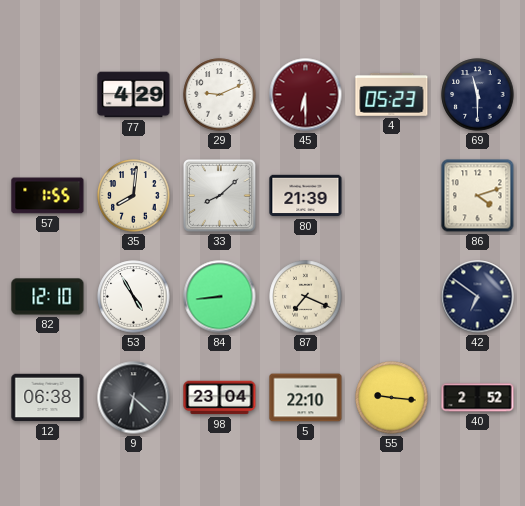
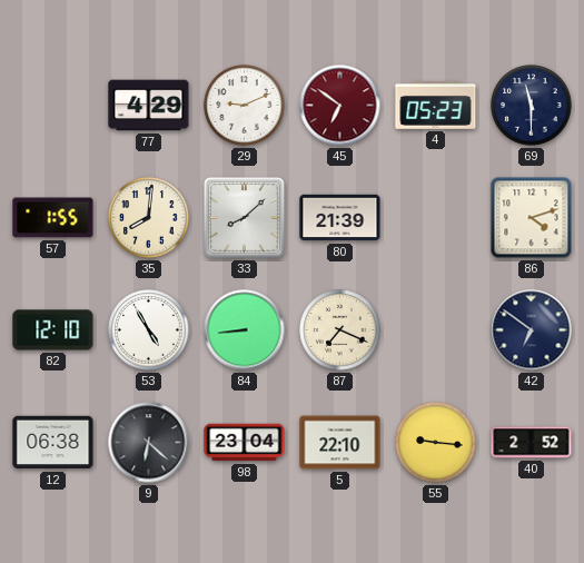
45: 6:30 -> 6:51
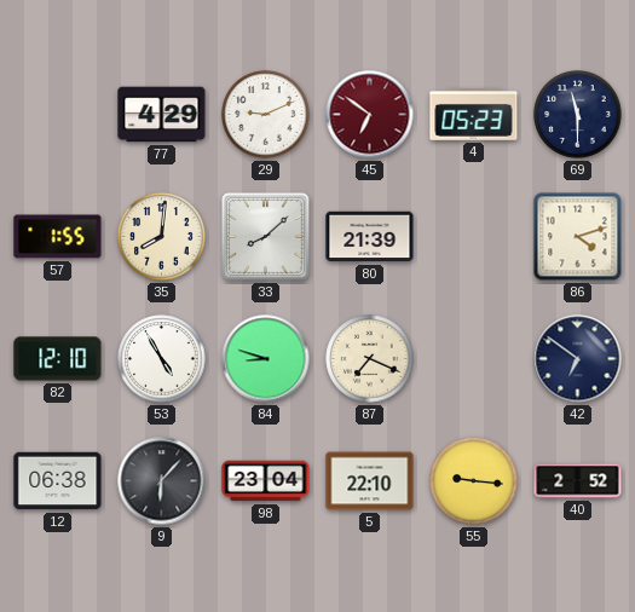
84: 8:44 -> 8:48
9: 6:22 -> 6:07
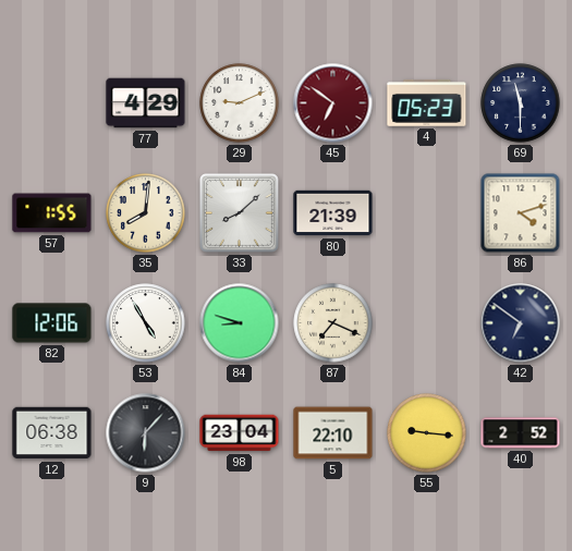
82: 12:10 -> 12:06
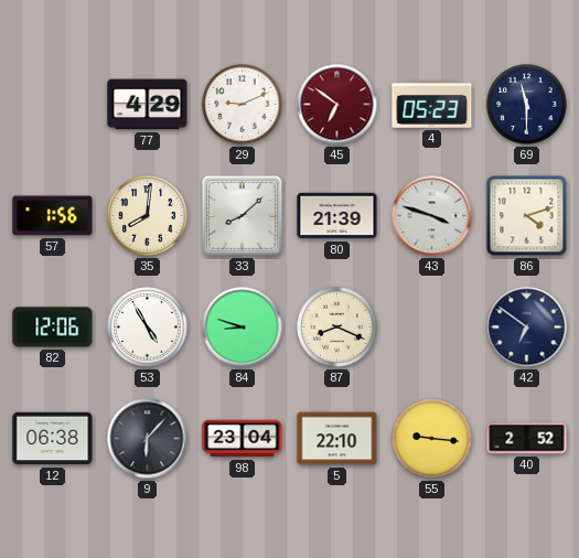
57: 1:55 -> 1:56
43: none -> 3:48
87: 7:19 -> 8:19
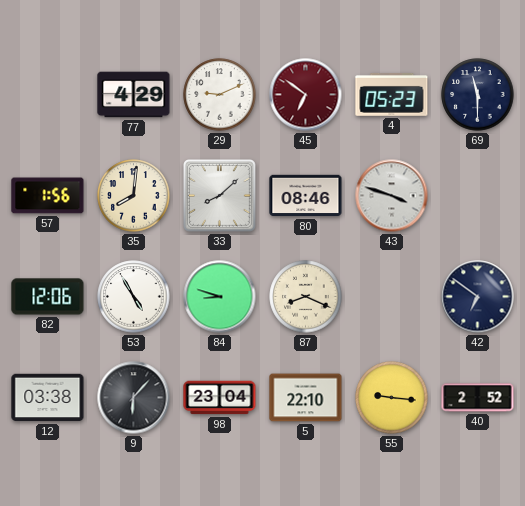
80: 21:39 -> 08:46
86: 4:12 -> none
12: 06:38 -> 03:38
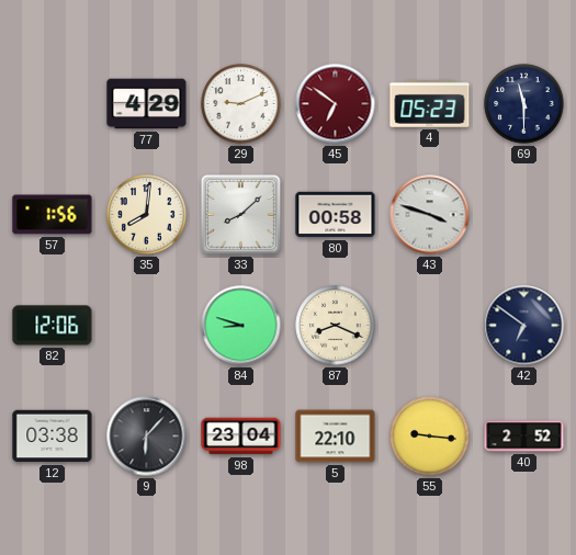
80: 08:46 -> 00:58
53: 4:55 -> none
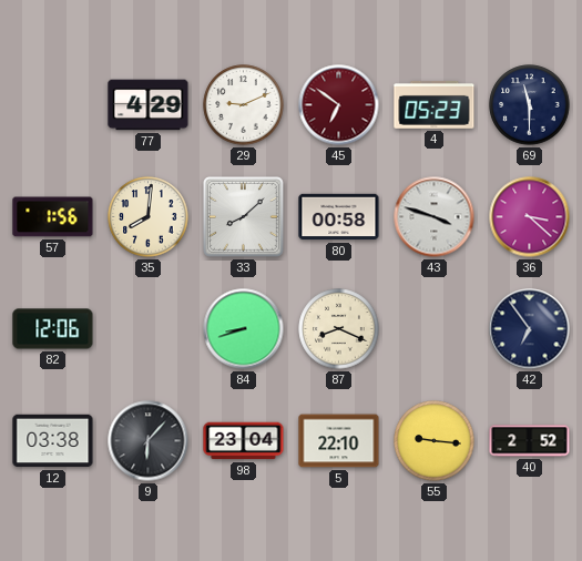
36: none -> 3:22
84: 8:48 -> 8:42
42: 6:51 -> 6:54
